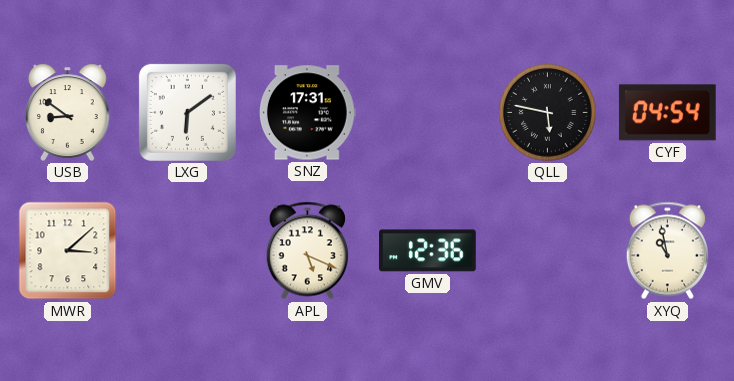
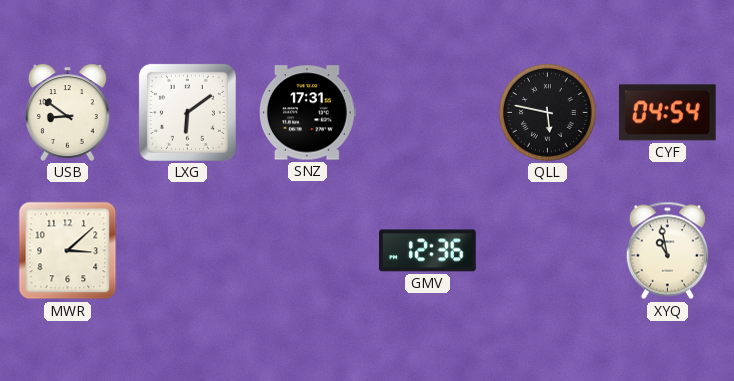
APL: 5:19 -> none
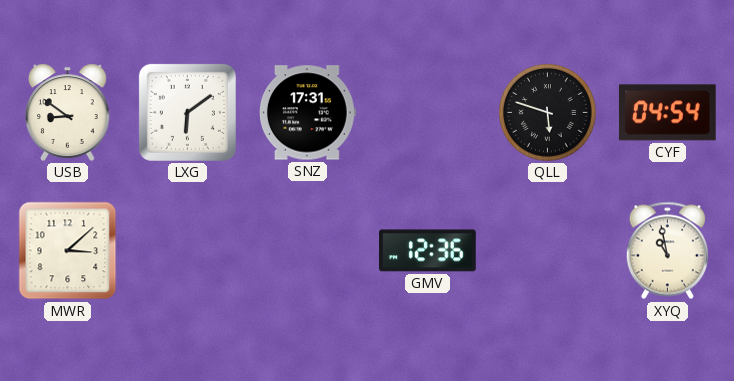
QLL: 5:47 -> 5:48
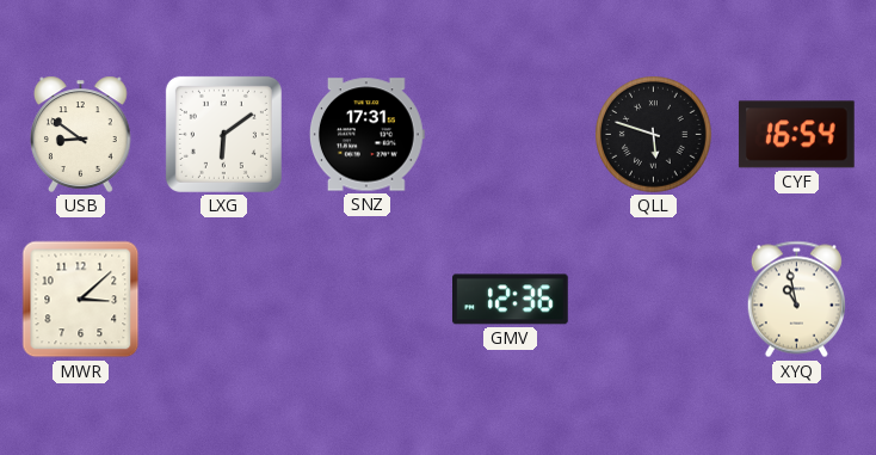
CYF: 04:54 -> 16:54
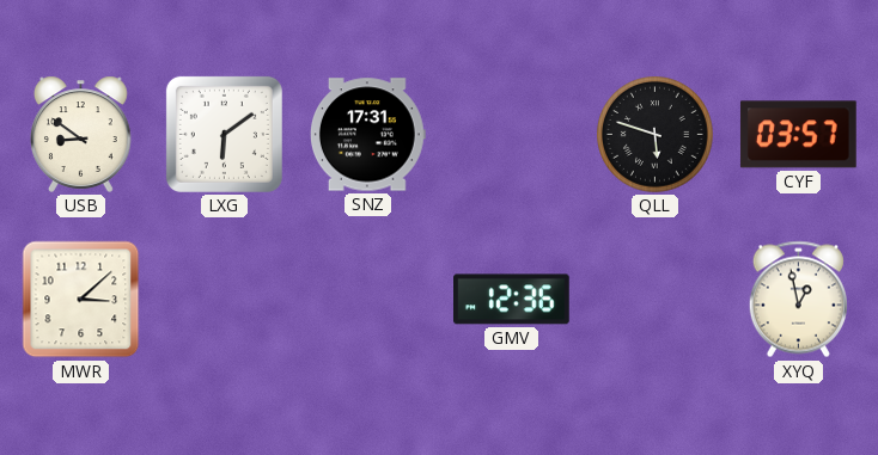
CYF: 16:54 -> 03:57
XYQ: 10:58 -> 12:58
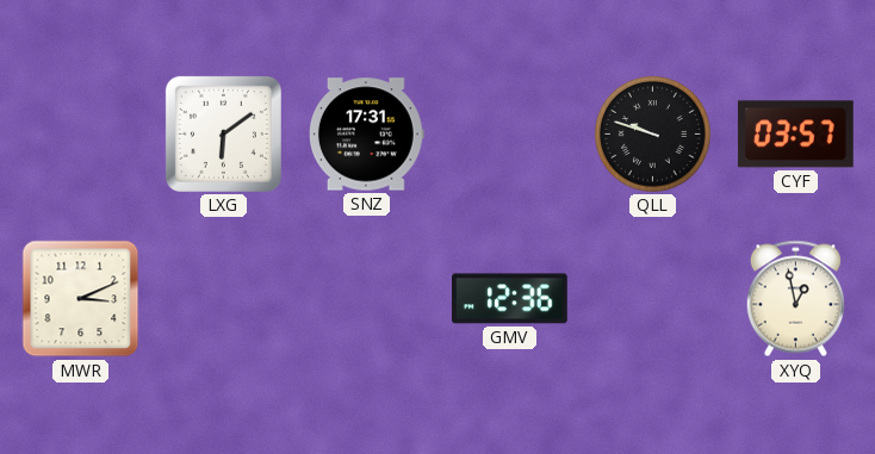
USB: 8:51 -> none
QLL: 5:48 -> 9:48
MWR: 3:08 -> 3:11
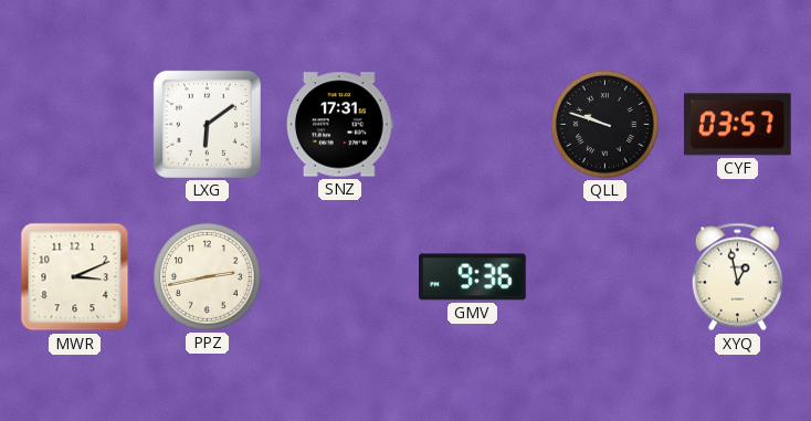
PPZ: none -> 2:43
GMV: 12:36 -> 9:36
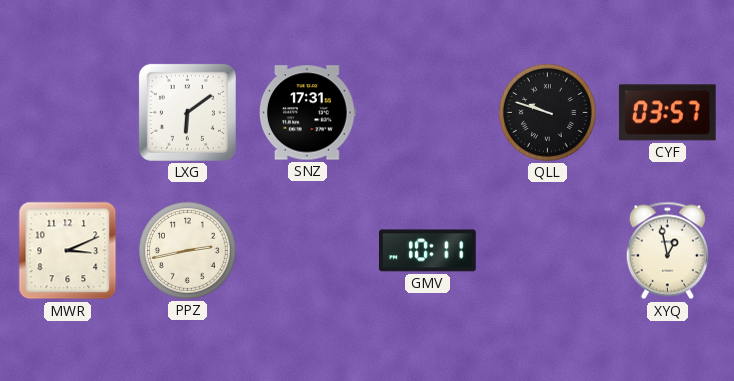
GMV: 9:36 -> 10:11
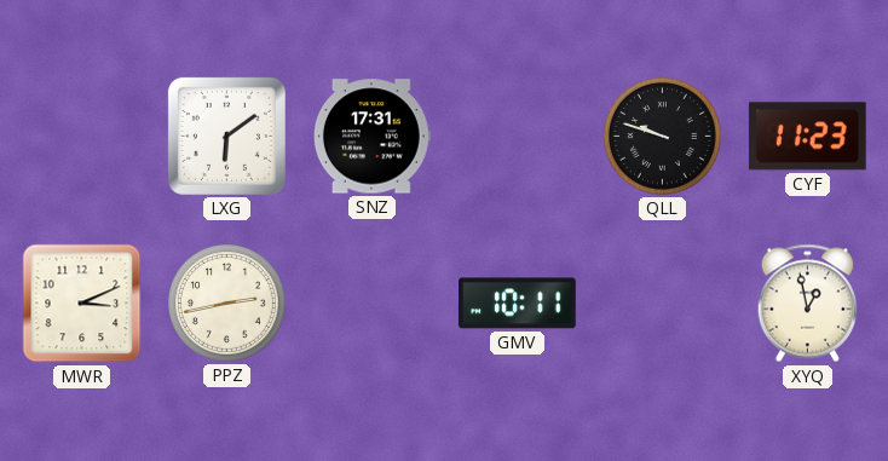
CYF: 03:57 -> 11:23
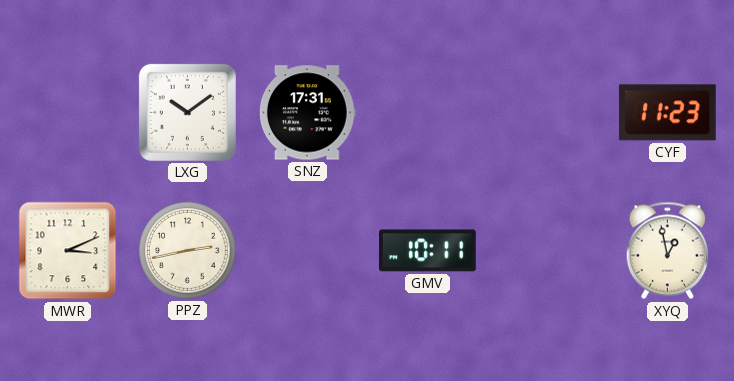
LXG: 6:09 -> 10:09
QLL: 9:48 -> none
